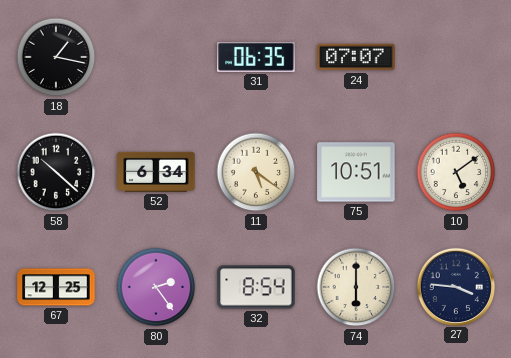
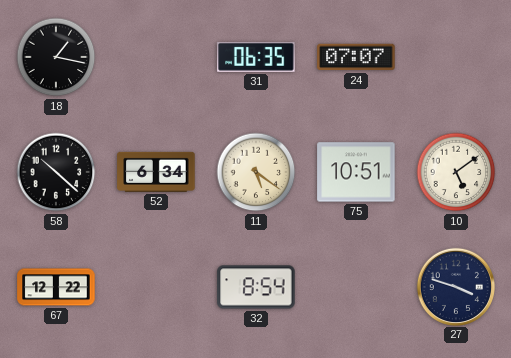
67: 12:25 -> 12:22
80: 2:24 -> none
74: 6:00 -> none
27: 3:46 -> 3:48
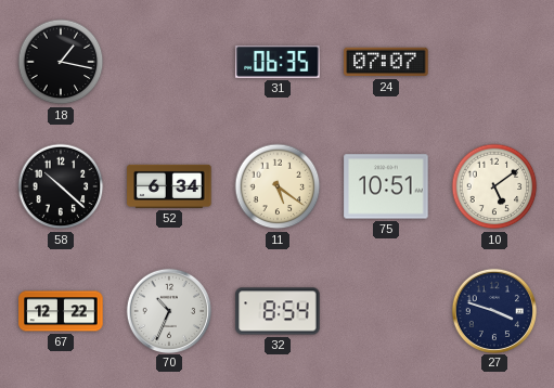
70: none -> 10:34
